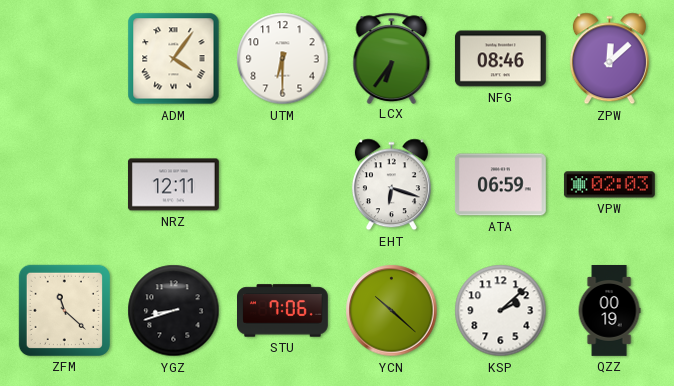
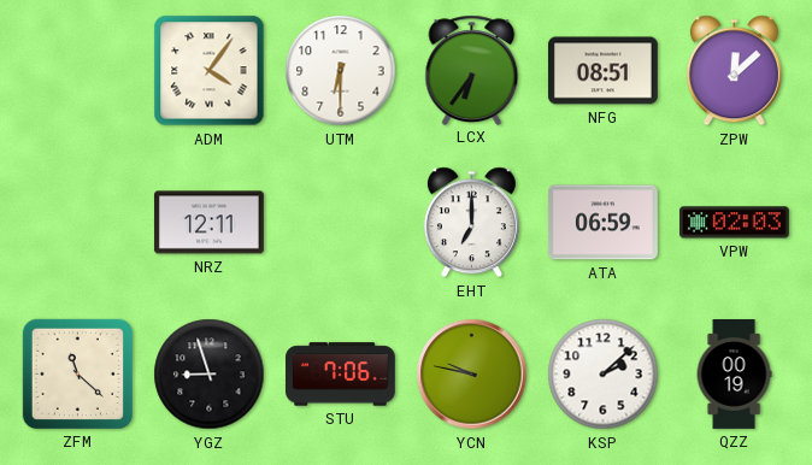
NFG: 08:46 -> 08:51
EHT: 6:18 -> 7:00
YGZ: 8:42 -> 8:57
YCN: 10:22 -> 9:47
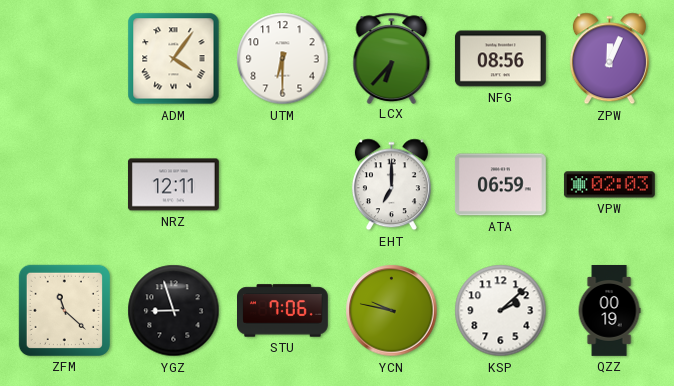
LCX: 6:36 -> 6:37
NFG: 08:51 -> 08:56
ZPW: 12:08 -> 12:04
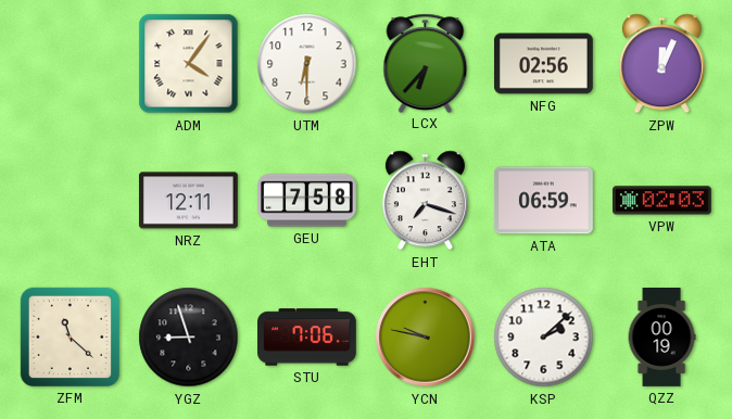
NFG: 08:56 -> 02:56
GEU: none -> 7:58
EHT: 7:00 -> 7:18
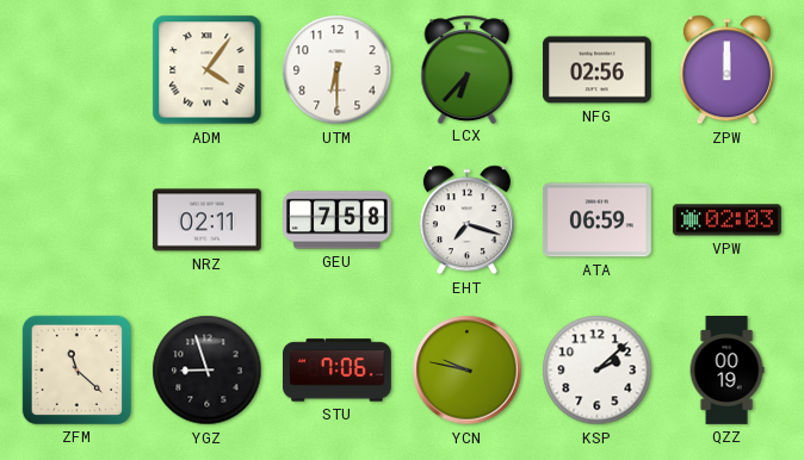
ZPW: 12:04 -> 12:00
NRZ: 12:11 -> 02:11
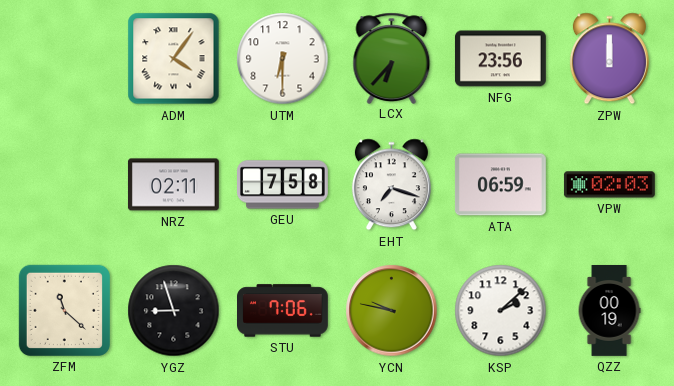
NFG: 02:56 -> 23:56
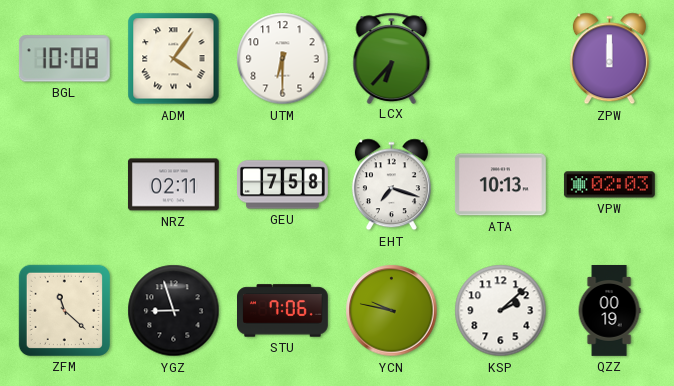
BGL: none -> 10:08
NFG: 23:56 -> none
ATA: 06:59 -> 10:13
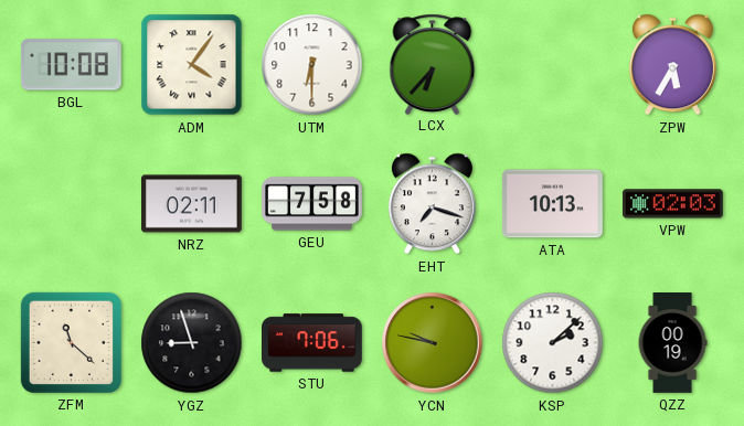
ZPW: 12:00 -> 5:35
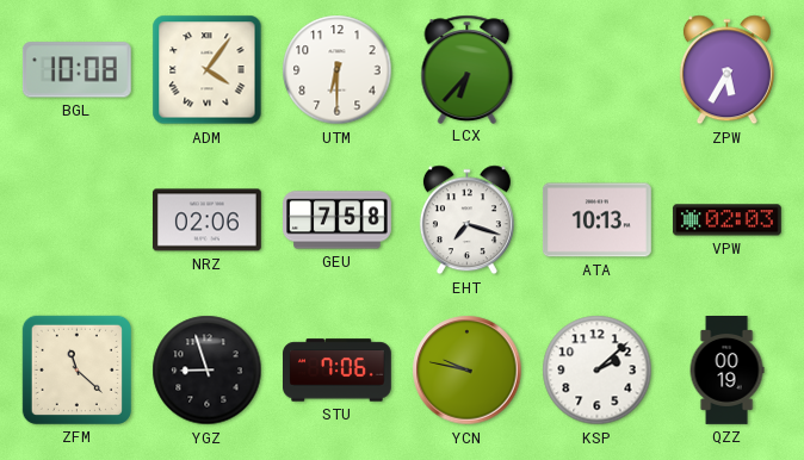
NRZ: 02:11 -> 02:06
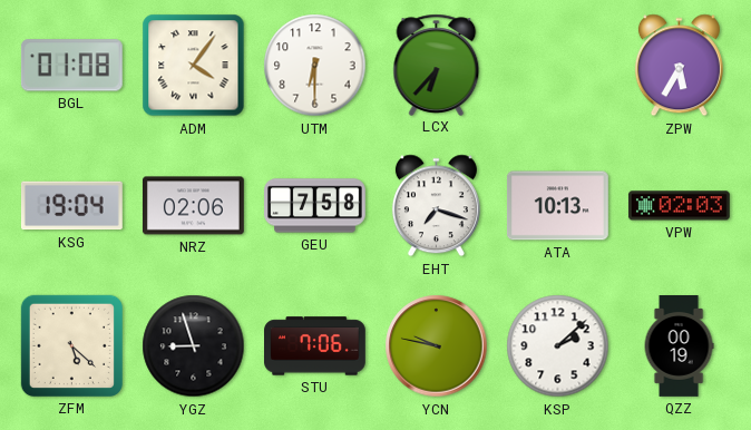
BGL: 10:08 -> 01:08
KSG: none -> 19:04
ZFM: 11:22 -> 5:22
